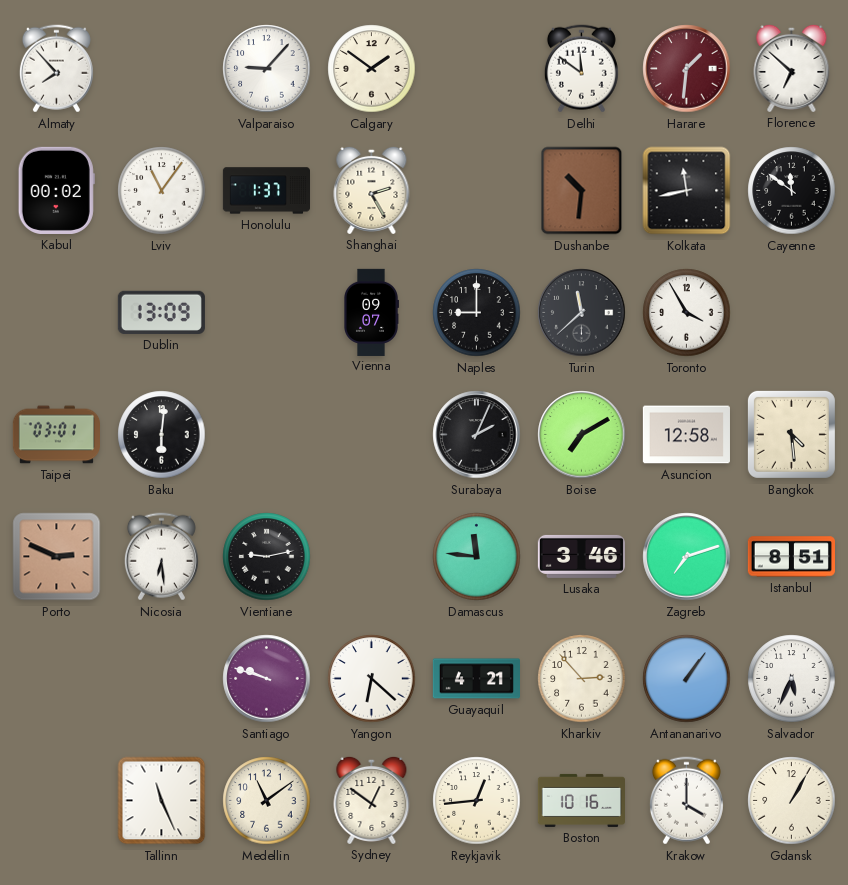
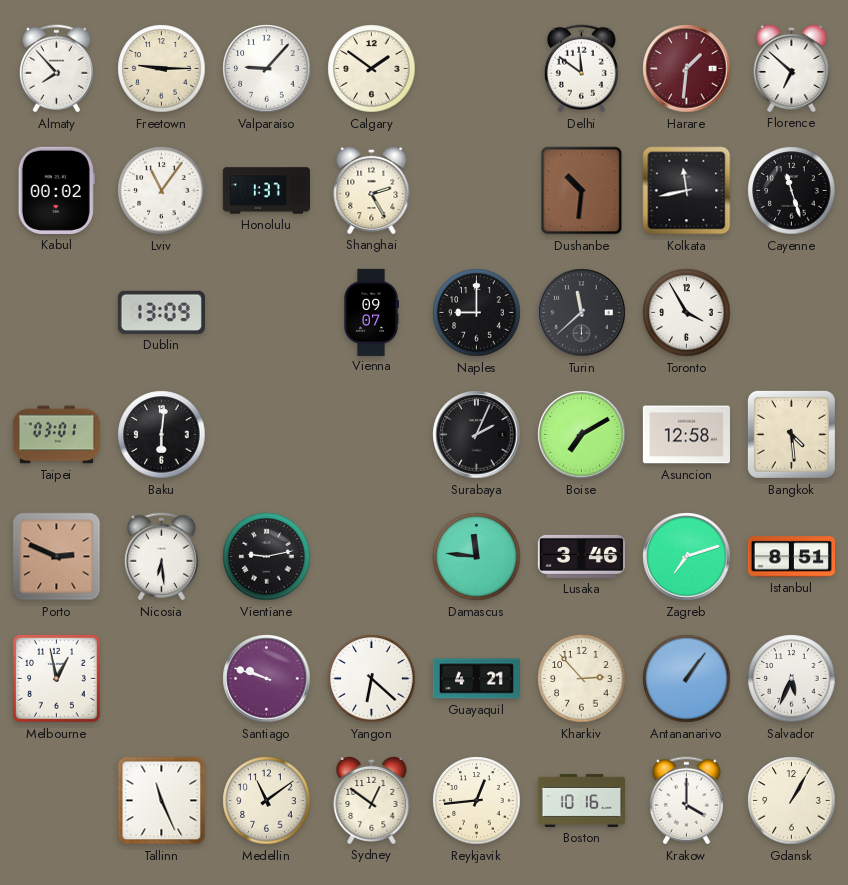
Freetown: none -> 9:15
Cayenne: 11:51 -> 11:27
Melbourne: none -> 12:58
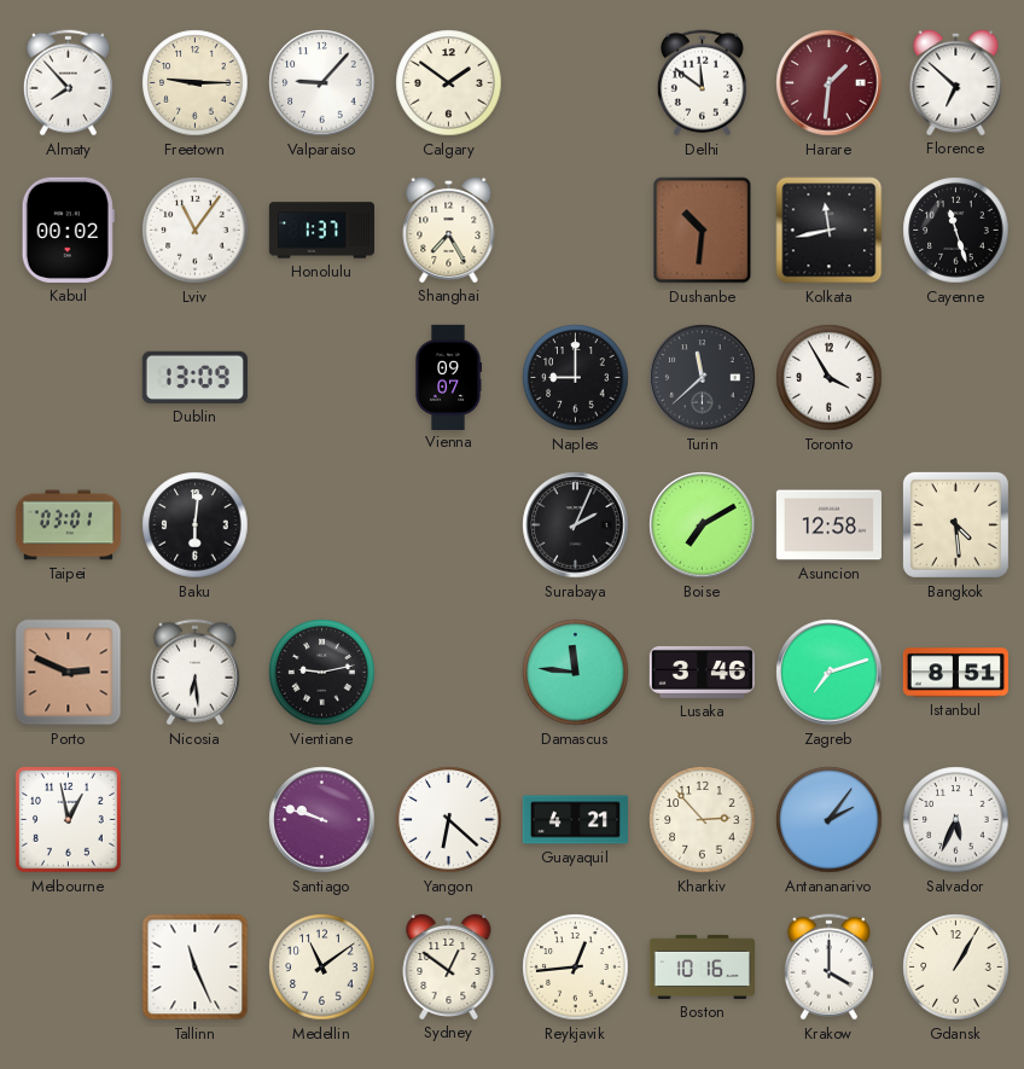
Shanghai: 2:25 -> 7:25
Antananarivo: 1:06 -> 2:06
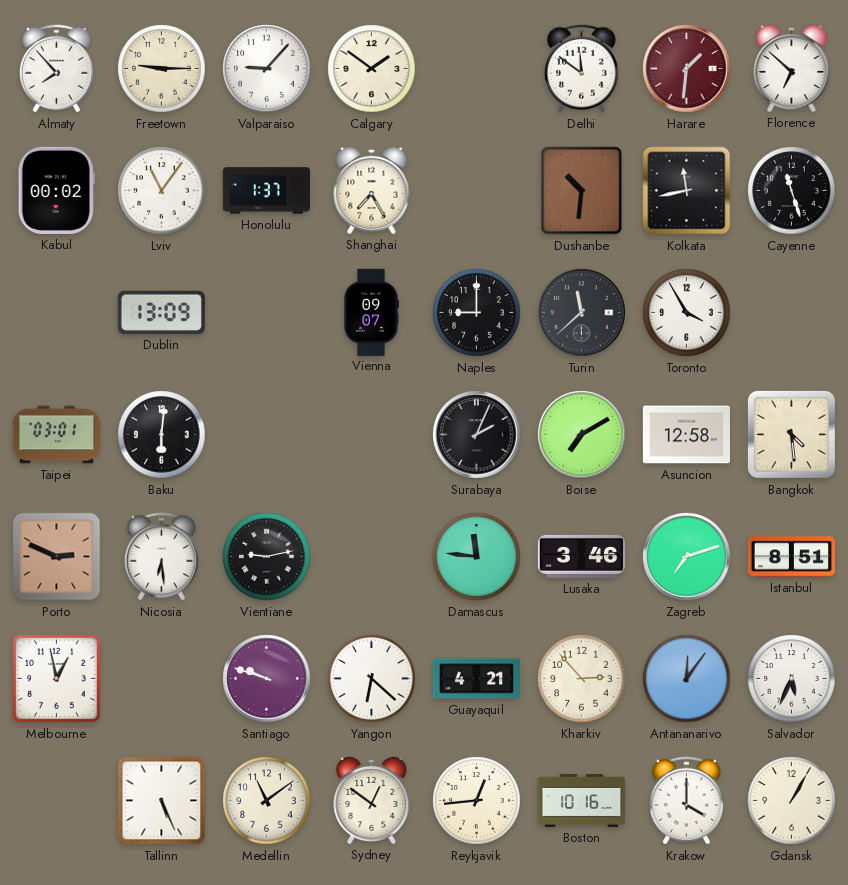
Antananarivo: 2:06 -> 12:06
Tallinn: 11:26 -> 5:26
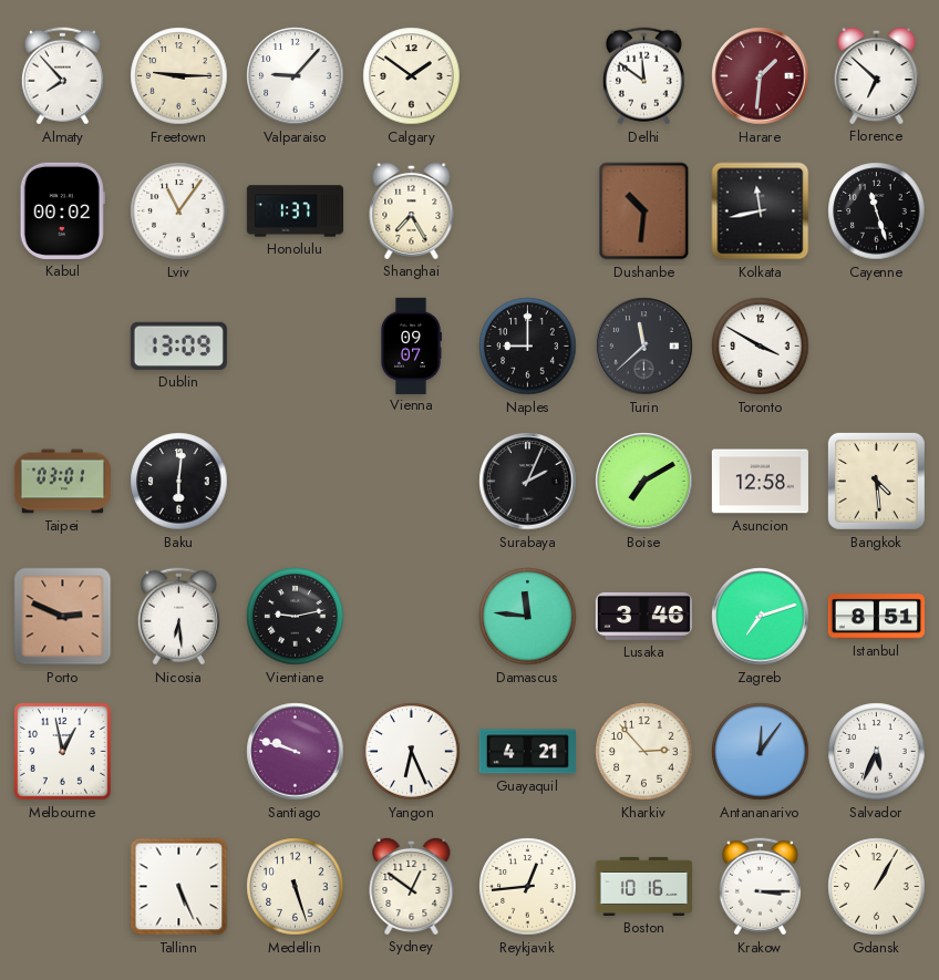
Toronto: 3:55 -> 3:50
Yangon: 6:22 -> 6:26
Medellin: 11:09 -> 5:27
Krakow: 4:00 -> 3:15
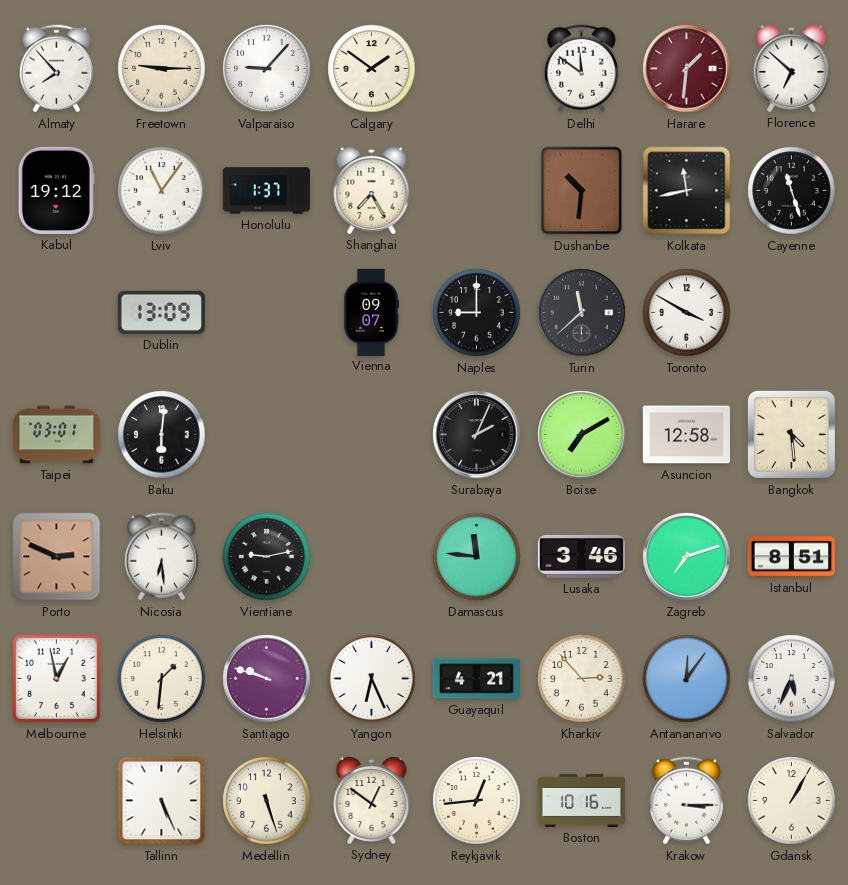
Kabul: 00:02 -> 19:12
Helsinki: none -> 1:31
